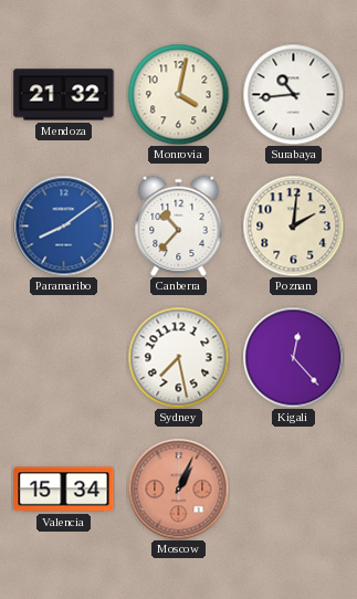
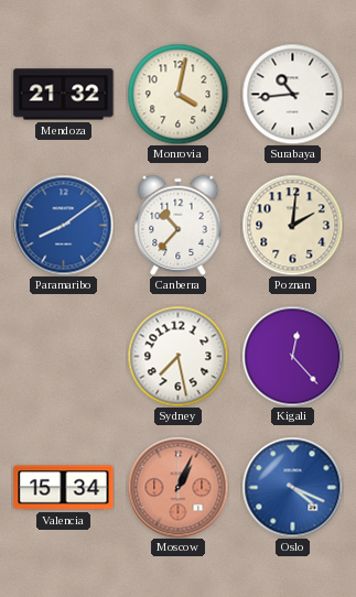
Oslo: none -> 4:19
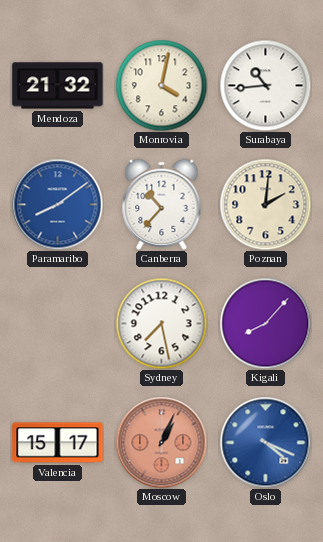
Kigali: 12:23 -> 8:07
Valencia: 15:34 -> 15:17
